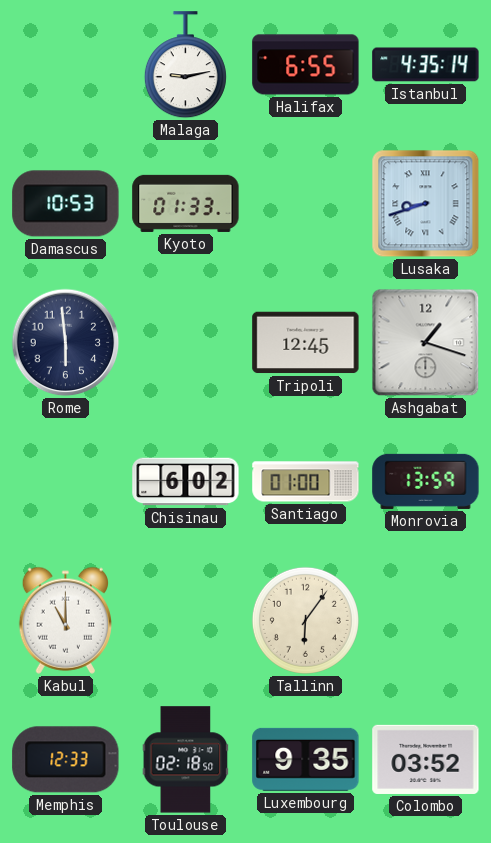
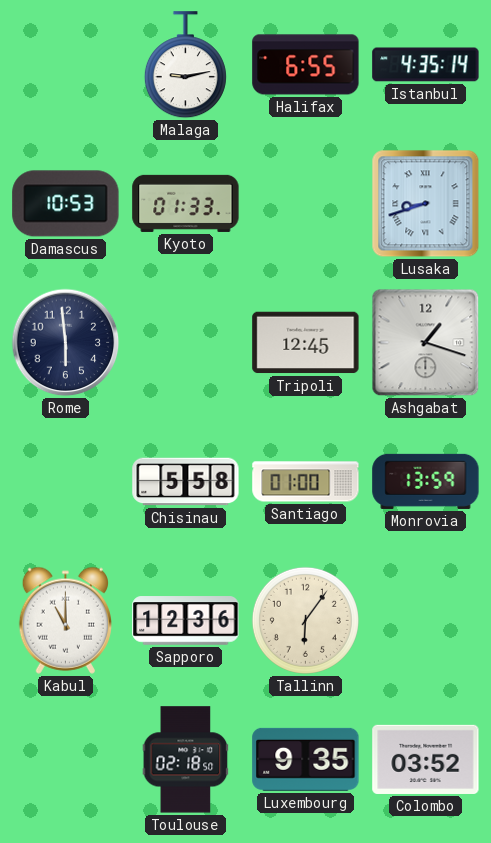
Chisinau: 6:02 -> 5:58
Sapporo: none -> 12:36
Memphis: 12:33 -> none
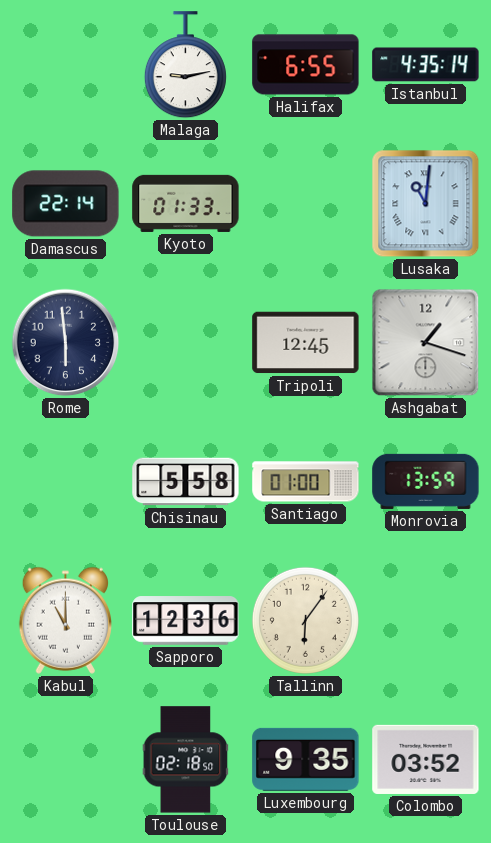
Damascus: 10:53 -> 22:14
Lusaka: 8:42 -> 11:01
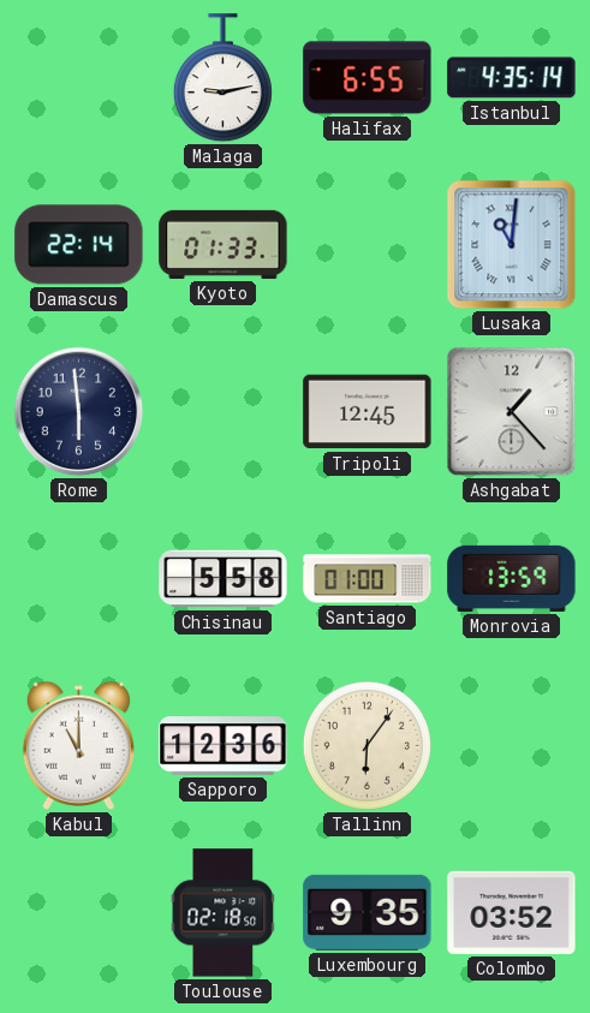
Ashgabat: 1:18 -> 1:23
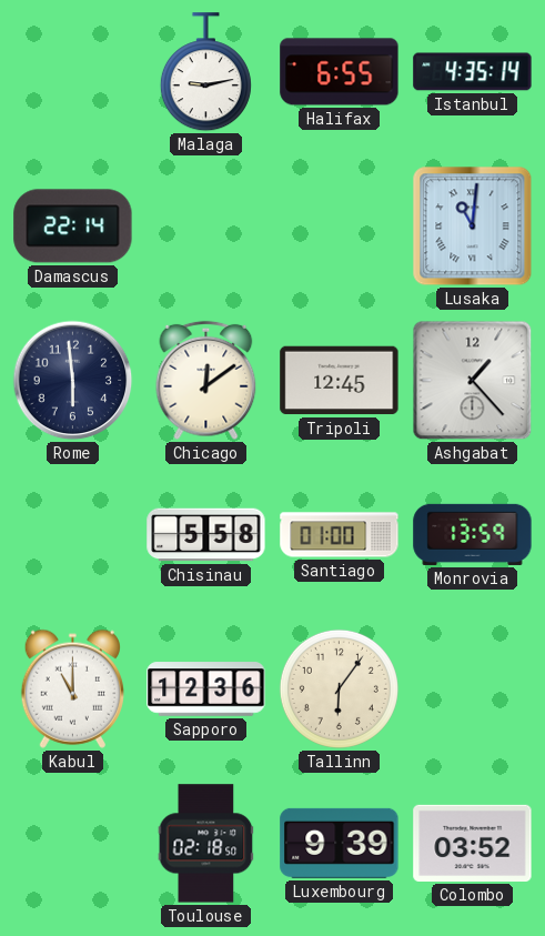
Kyoto: 01:33 -> none
Chicago: none -> 12:09
Luxembourg: 9:35 -> 9:39
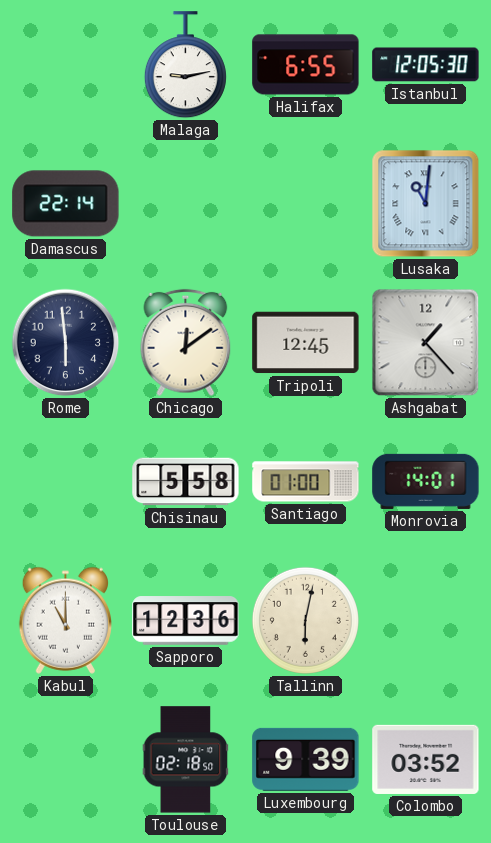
Istanbul: 4:35 -> 12:05
Monrovia: 13:59 -> 14:01
Tallinn: 6:06 -> 6:02
